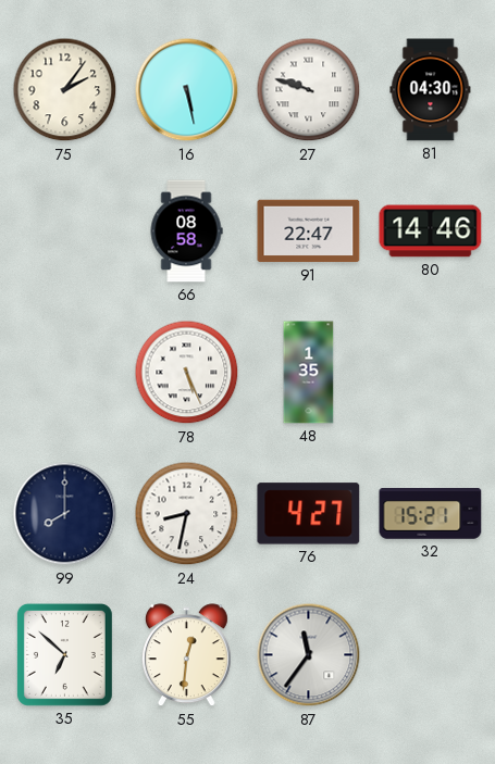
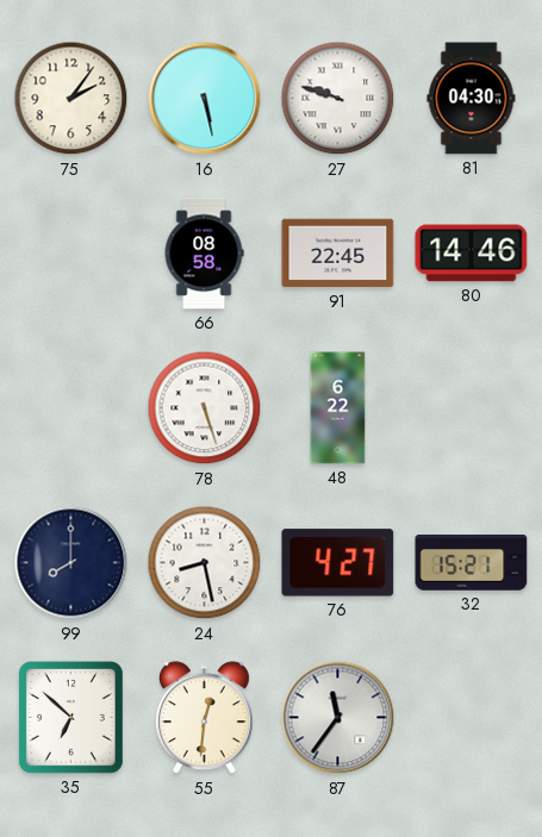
91: 22:47 -> 22:45
78: 5:26 -> 5:27
48: 1:35 -> 6:22
24: 8:32 -> 8:28
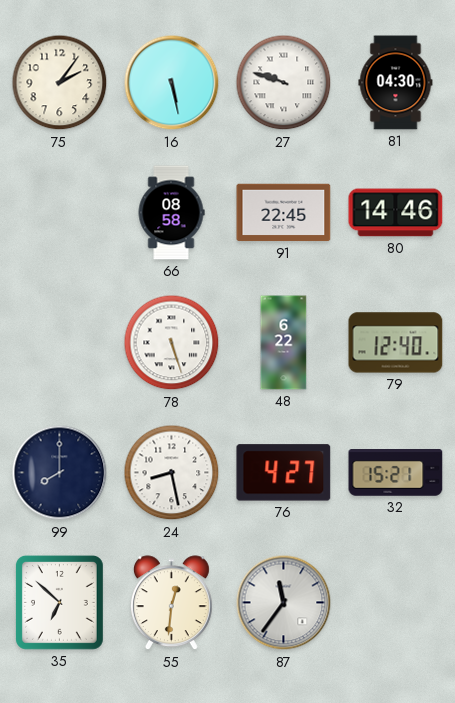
79: none -> 12:40
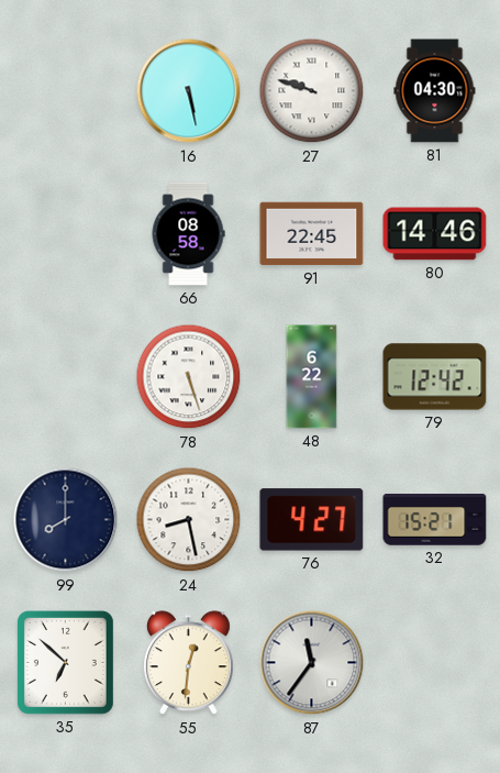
75: 2:06 -> none
79: 12:40 -> 12:42
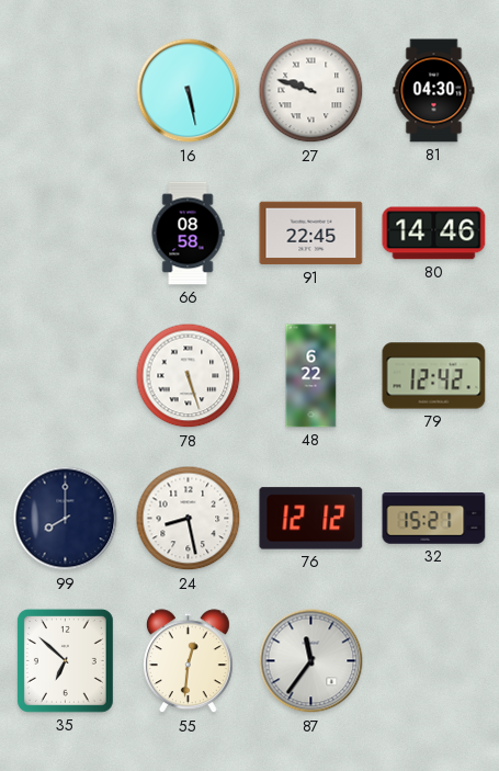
76: 4:27 -> 12:12
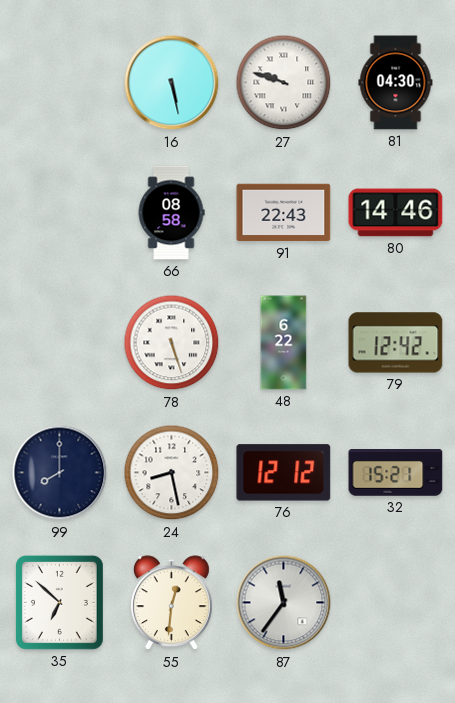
91: 22:45 -> 22:43
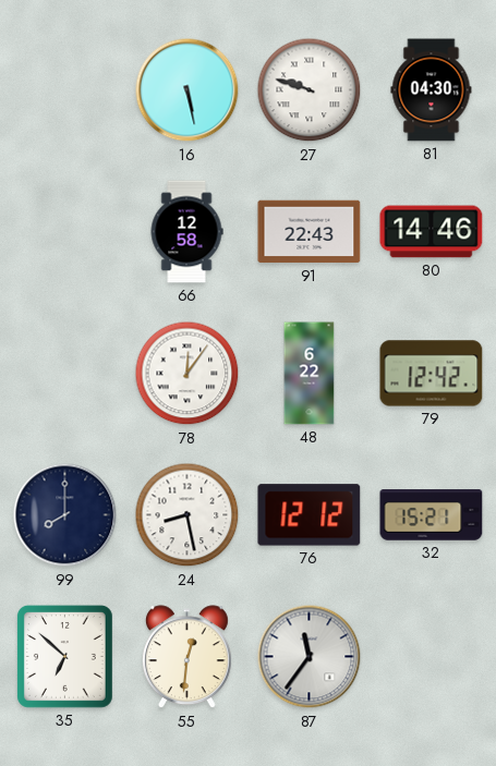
66: 08:58 -> 12:58
78: 5:27 -> 12:06
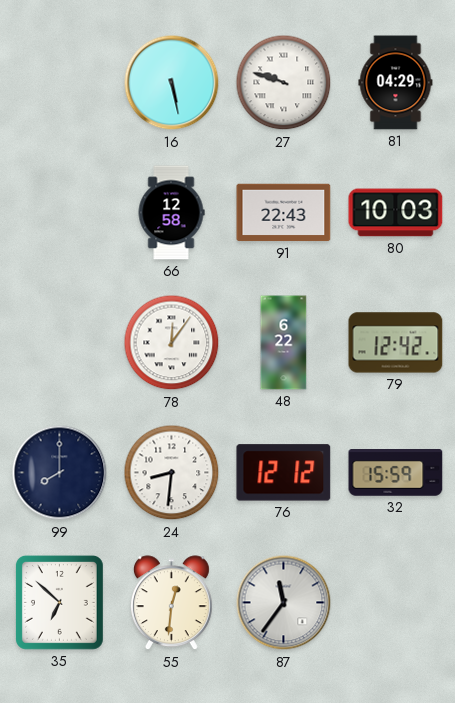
81: 04:30 -> 04:29
80: 14:46 -> 10:03
24: 8:28 -> 8:31
32: 15:21 -> 15:59
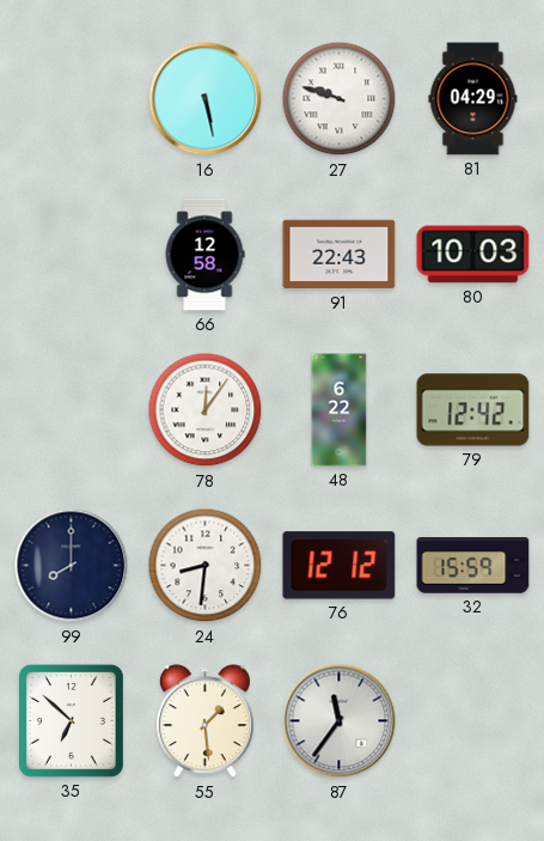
55: 12:31 -> 1:29
